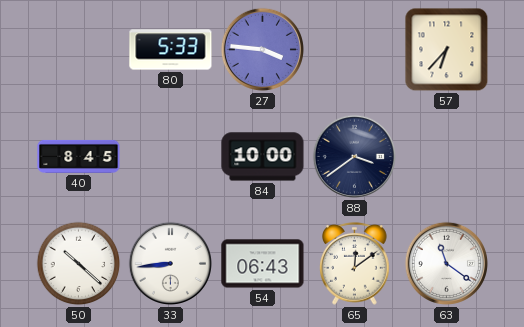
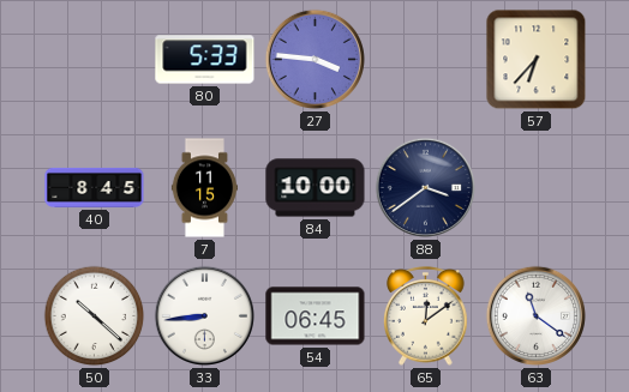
7: none -> 11:15
54: 06:43 -> 06:45
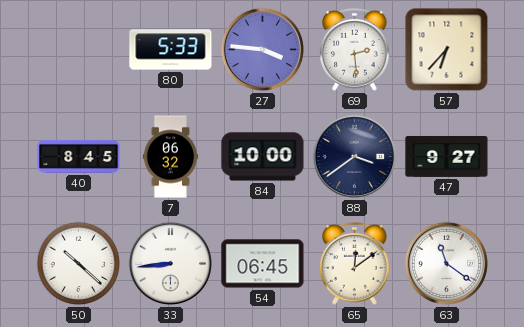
69: none -> 2:29
7: 11:15 -> 06:32
47: none -> 9:27
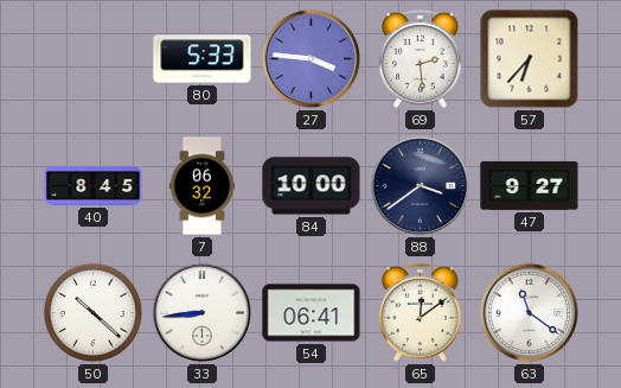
54: 06:45 -> 06:41
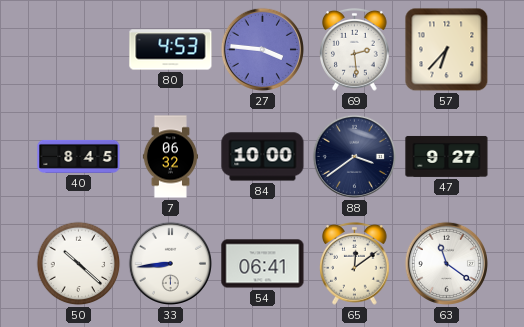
80: 5:33 -> 4:53
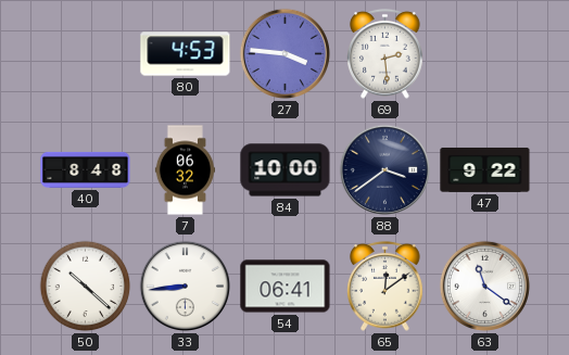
57: 6:37 -> none
40: 8:45 -> 8:48
47: 9:27 -> 9:22
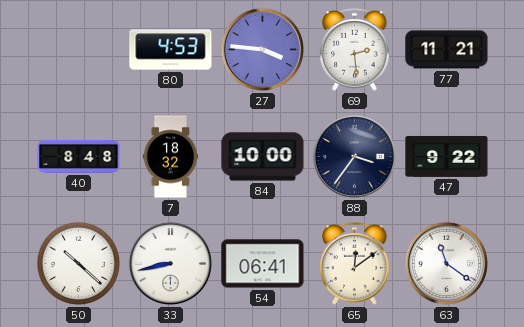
77: none -> 11:21
7: 06:32 -> 18:32
88: 3:39 -> 3:36
33: 8:44 -> 8:43
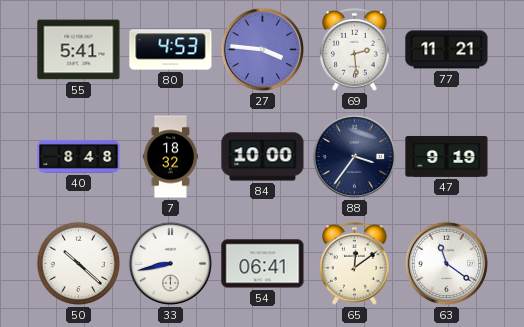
55: none -> 5:41
47: 9:22 -> 9:19
